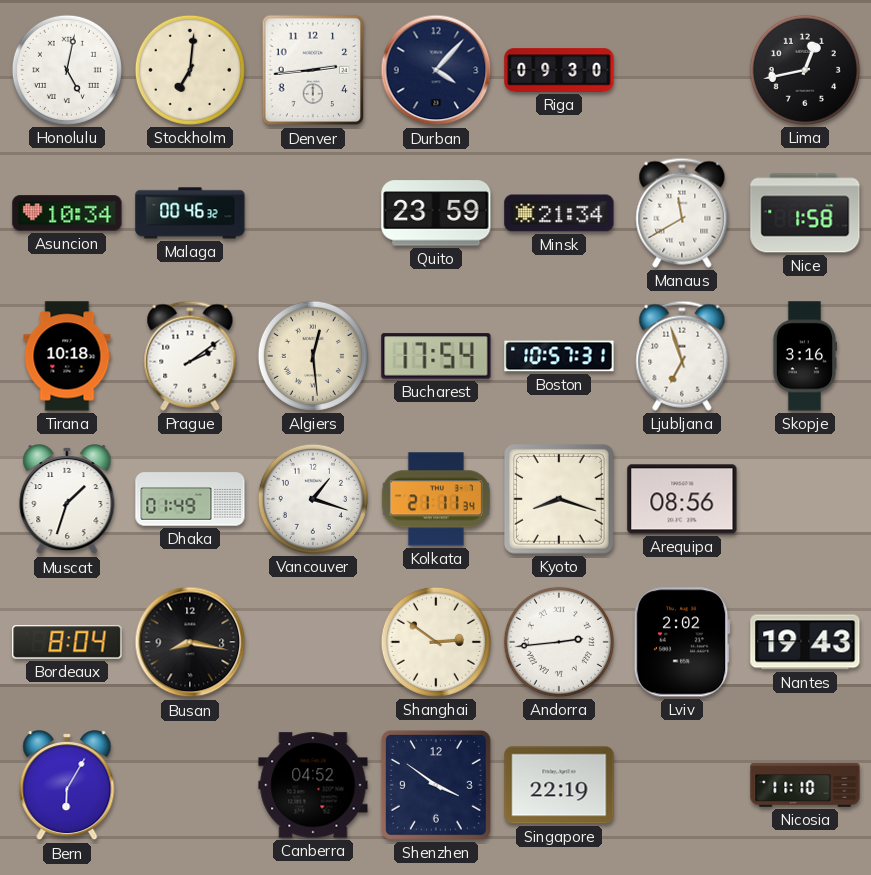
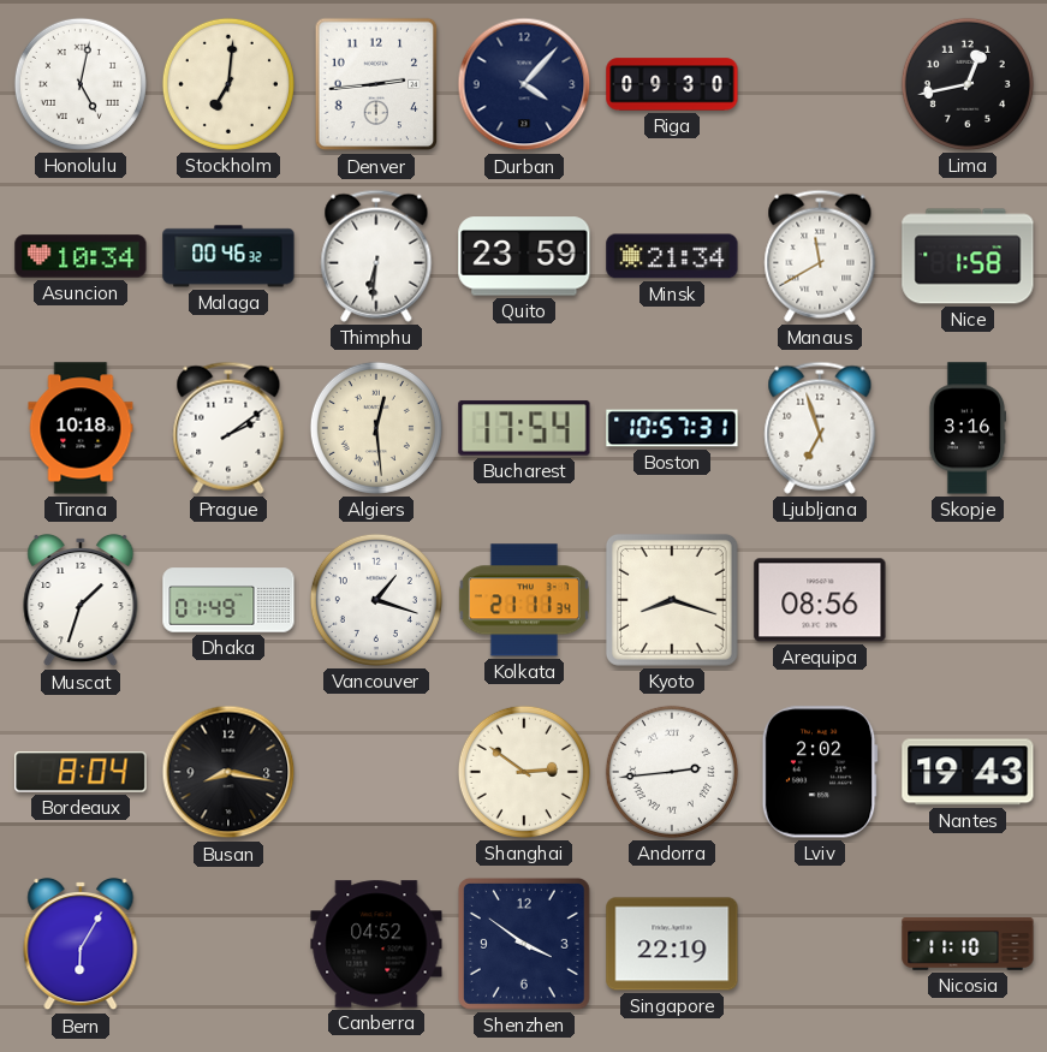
Thimphu: none -> 6:31
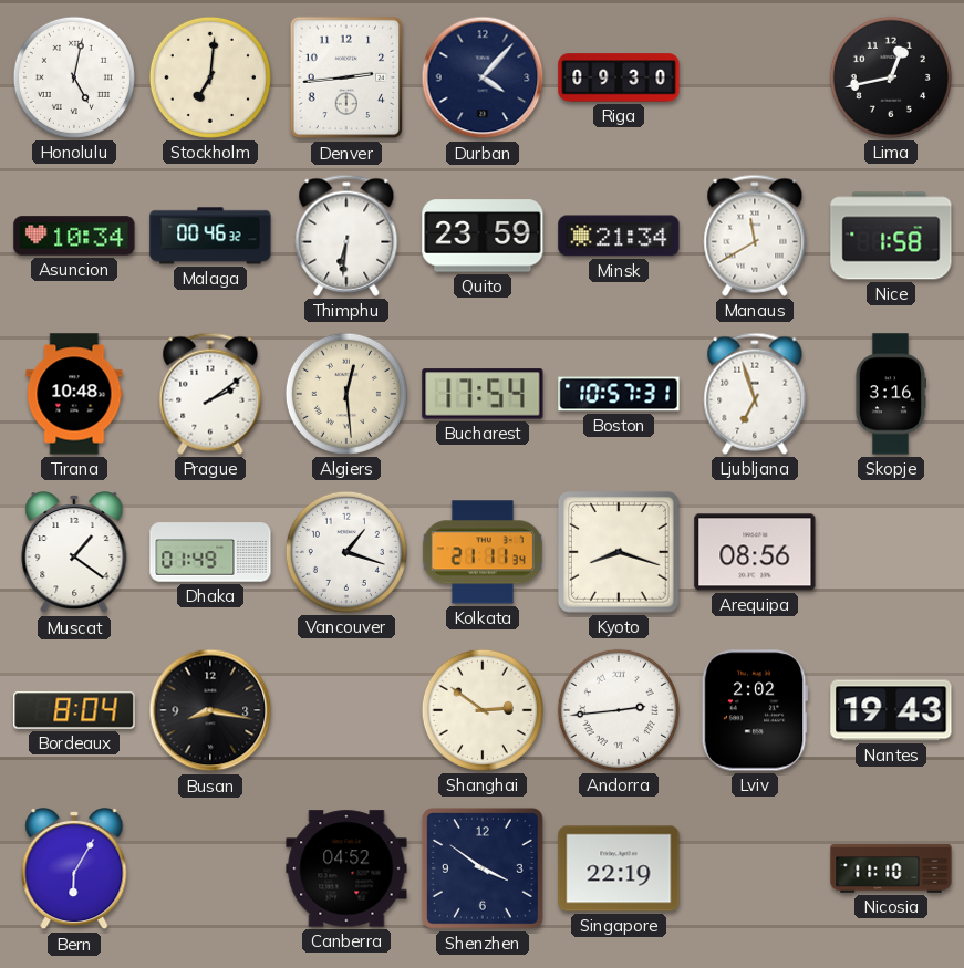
Tirana: 10:18 -> 10:48
Muscat: 1:33 -> 1:21
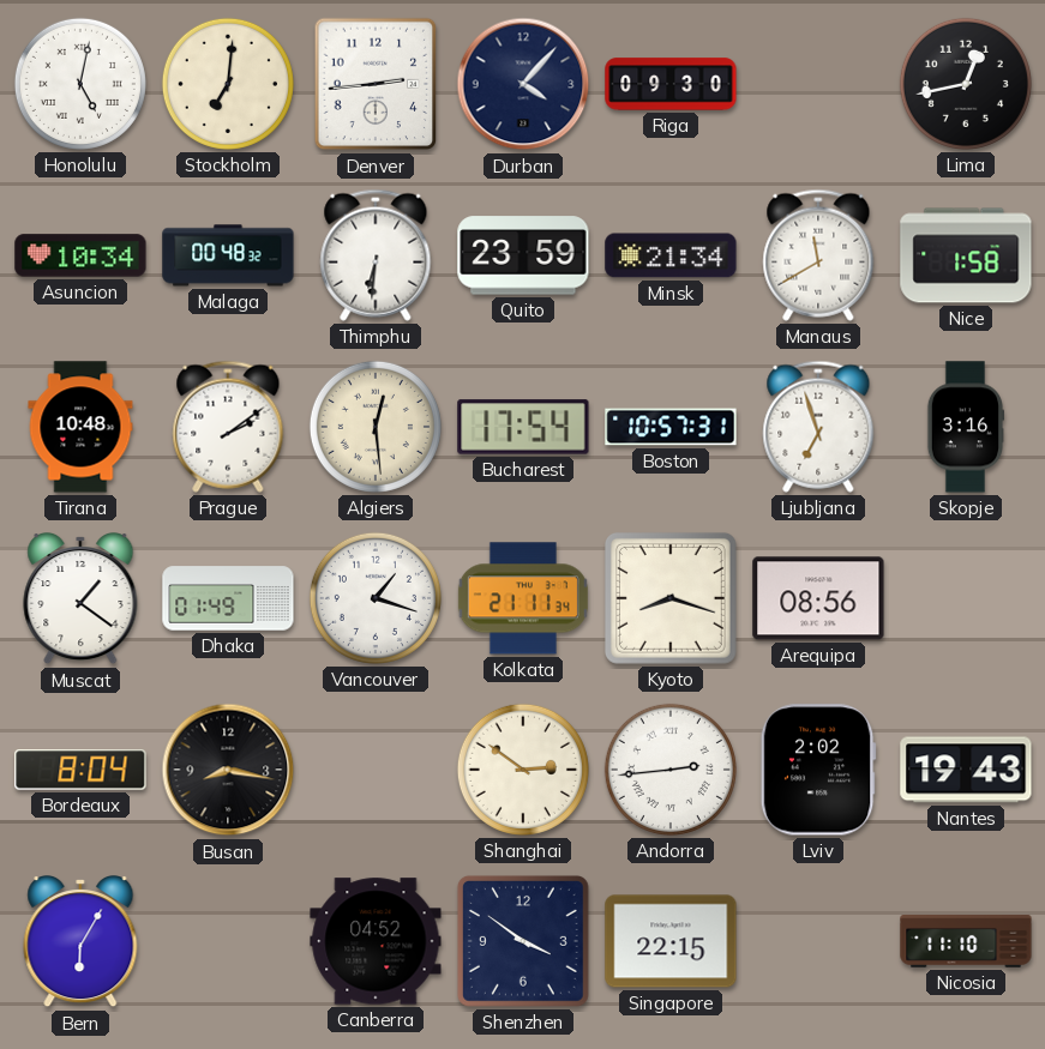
Malaga: 00:46 -> 00:48
Singapore: 22:19 -> 22:15
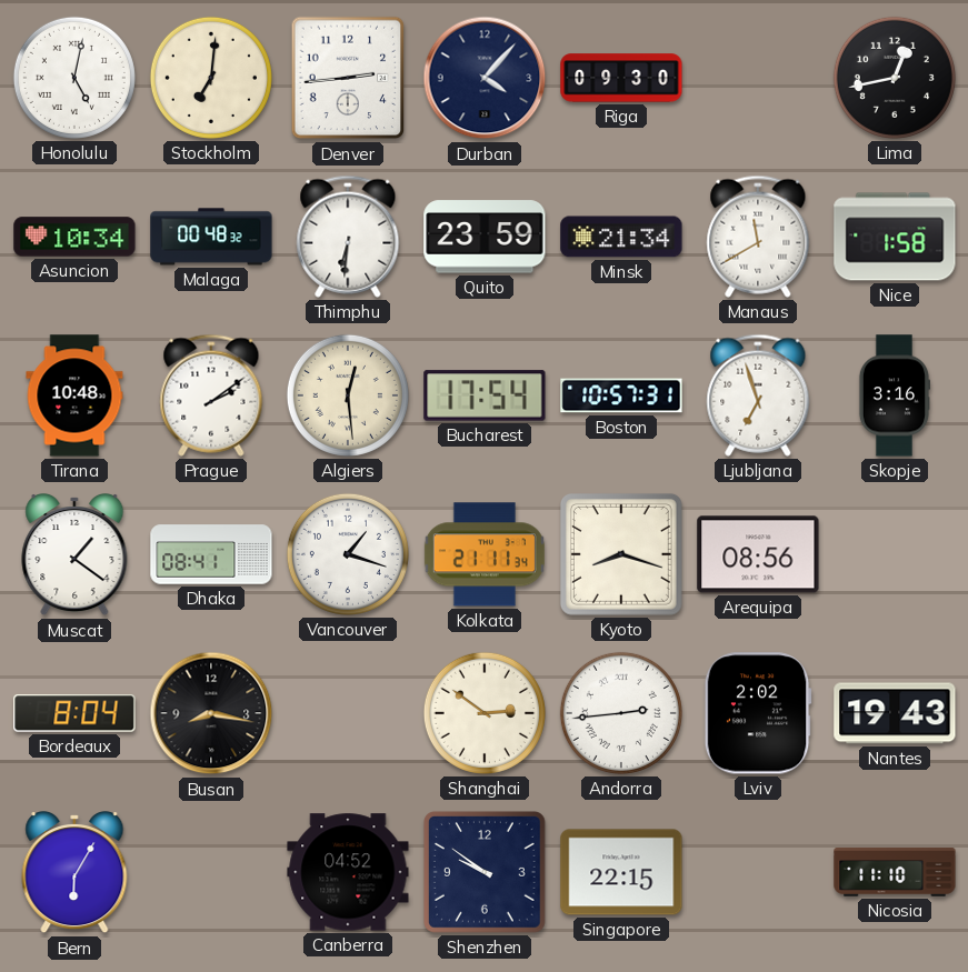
Dhaka: 01:49 -> 08:41
Shenzhen: 3:51 -> 9:51
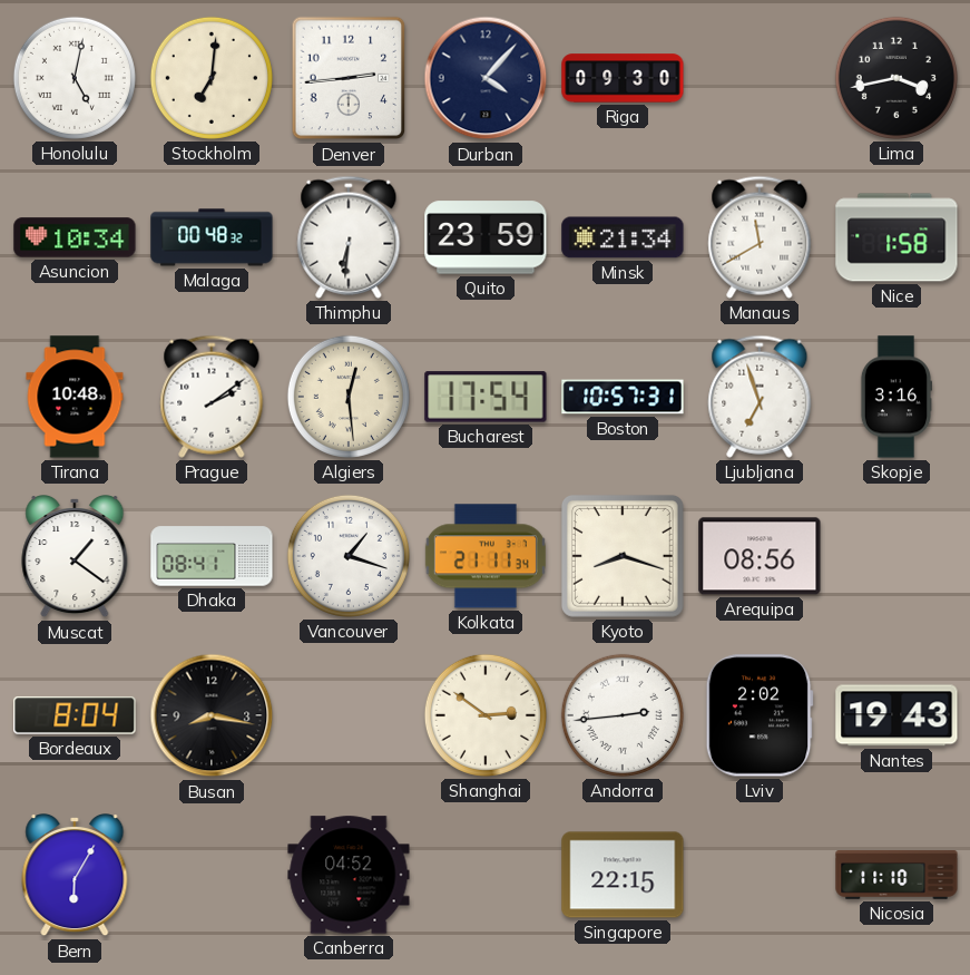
Lima: 12:43 -> 3:43
Shenzhen: 9:51 -> none
